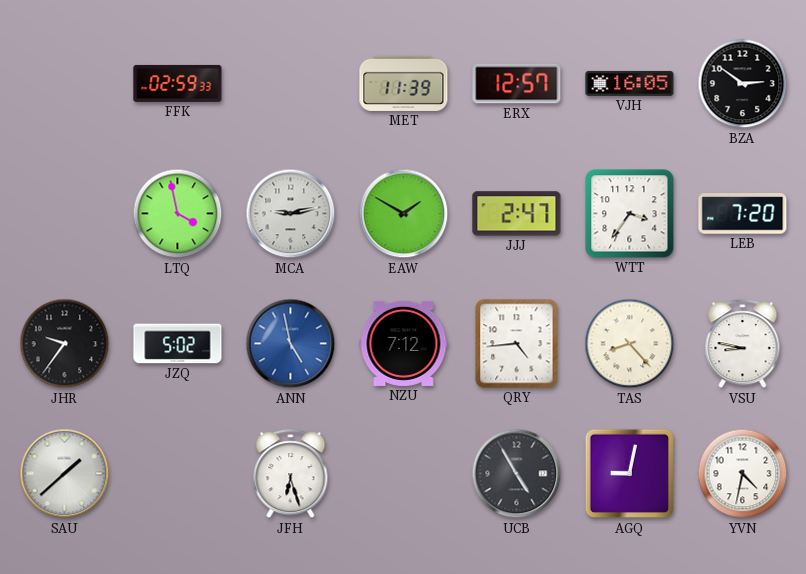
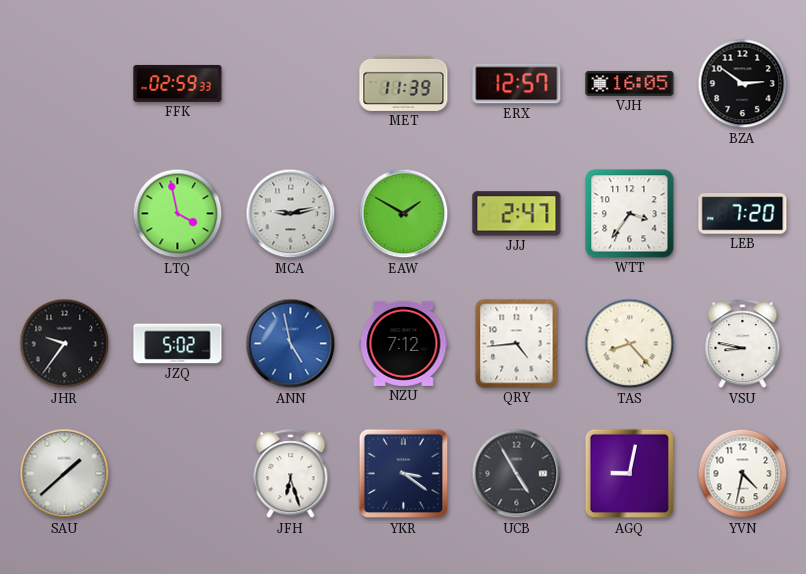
YKR: none -> 3:21
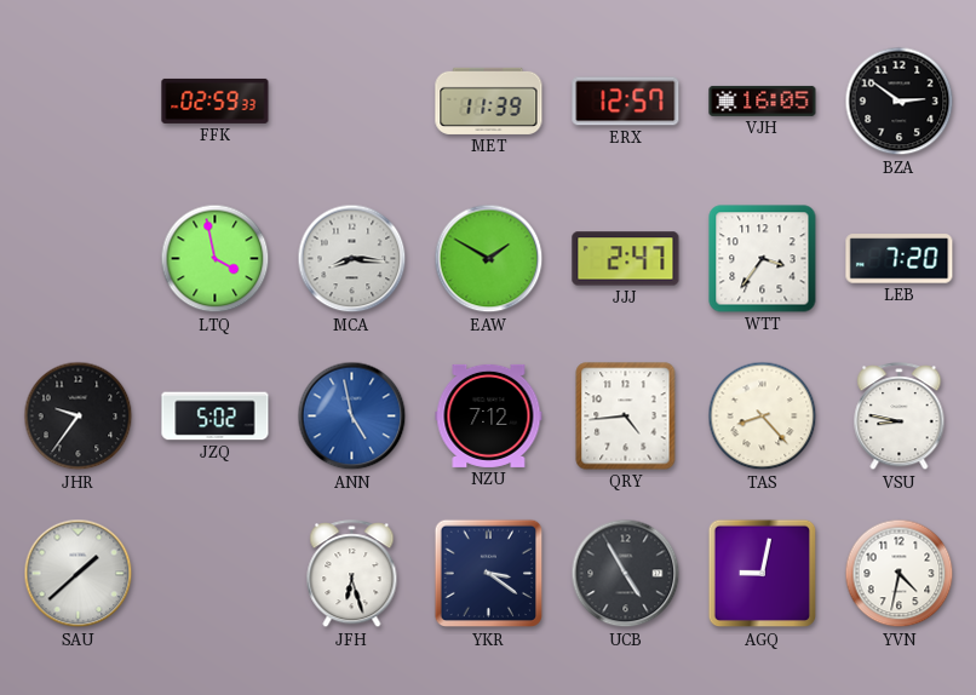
MCA: 9:13 -> 8:16
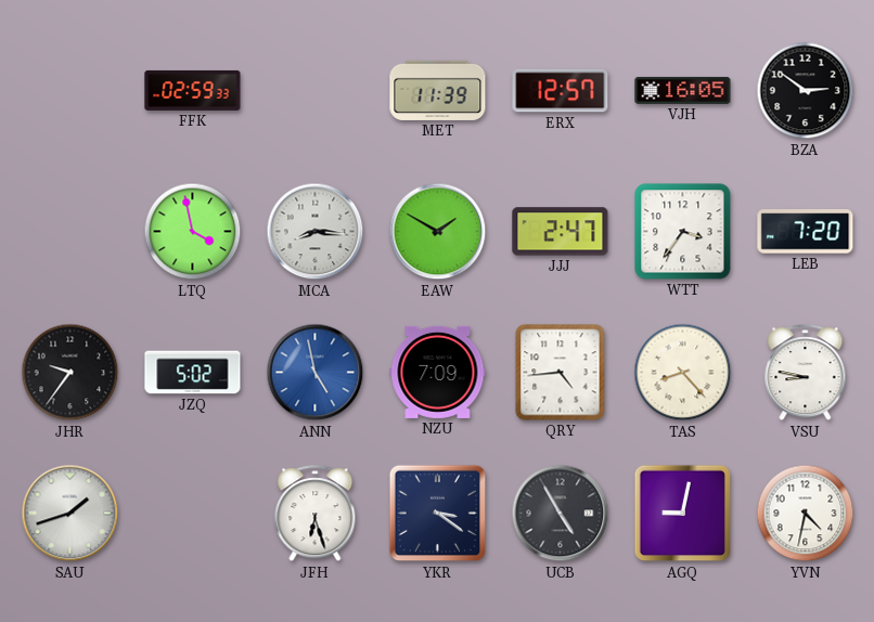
NZU: 7:12 -> 7:09
SAU: 1:38 -> 1:42
